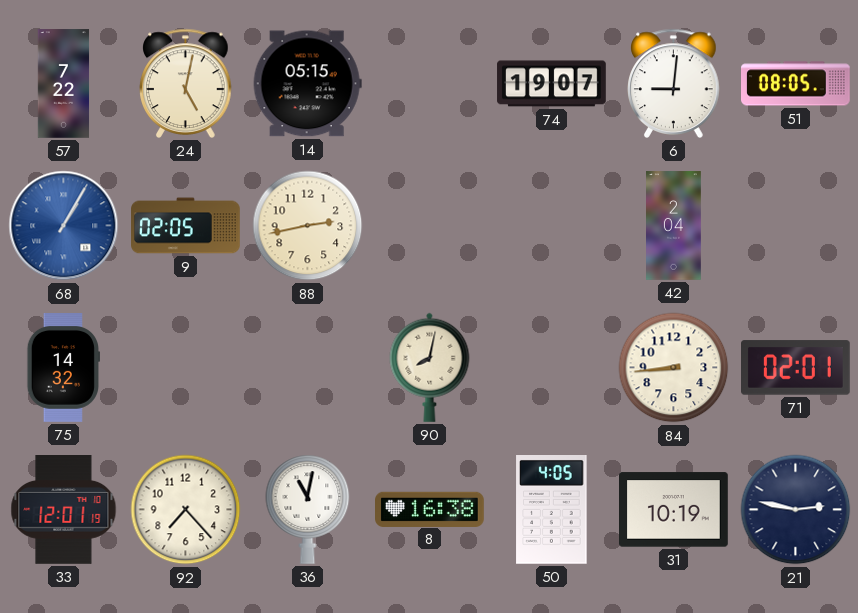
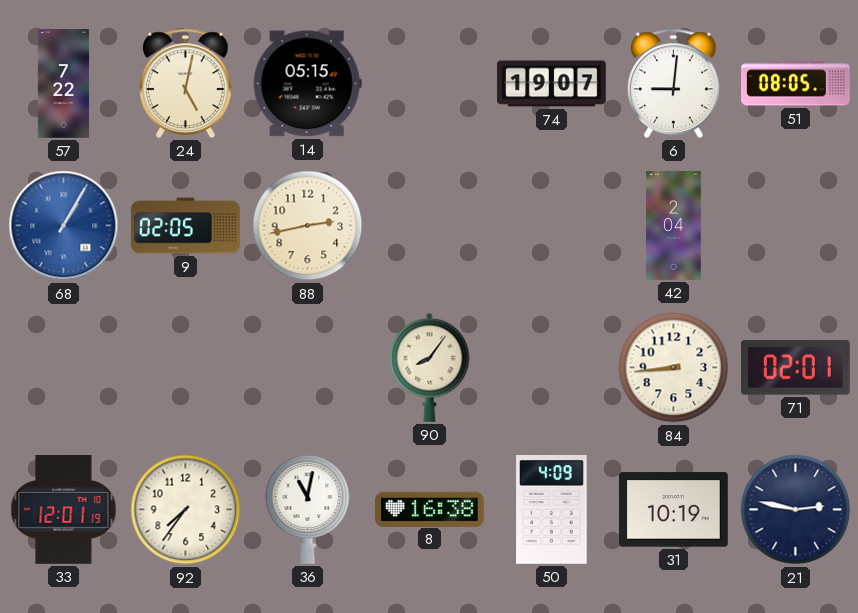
75: 14:32 -> none
90: 8:02 -> 8:06
92: 7:23 -> 7:36
50: 4:05 -> 4:09
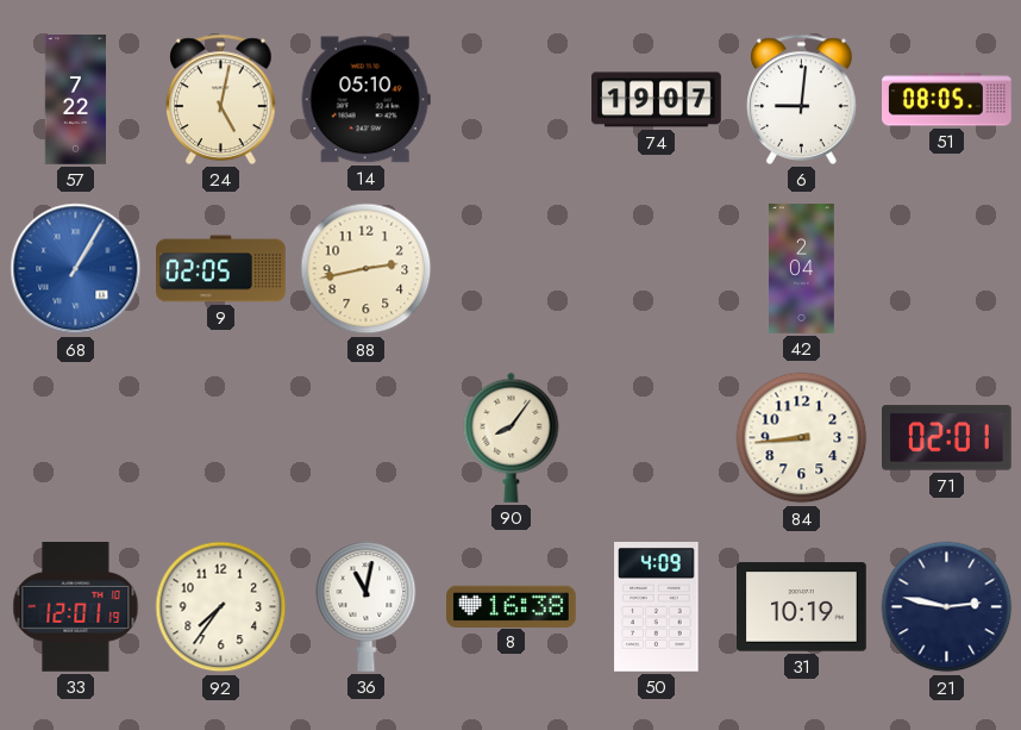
14: 05:15 -> 05:10
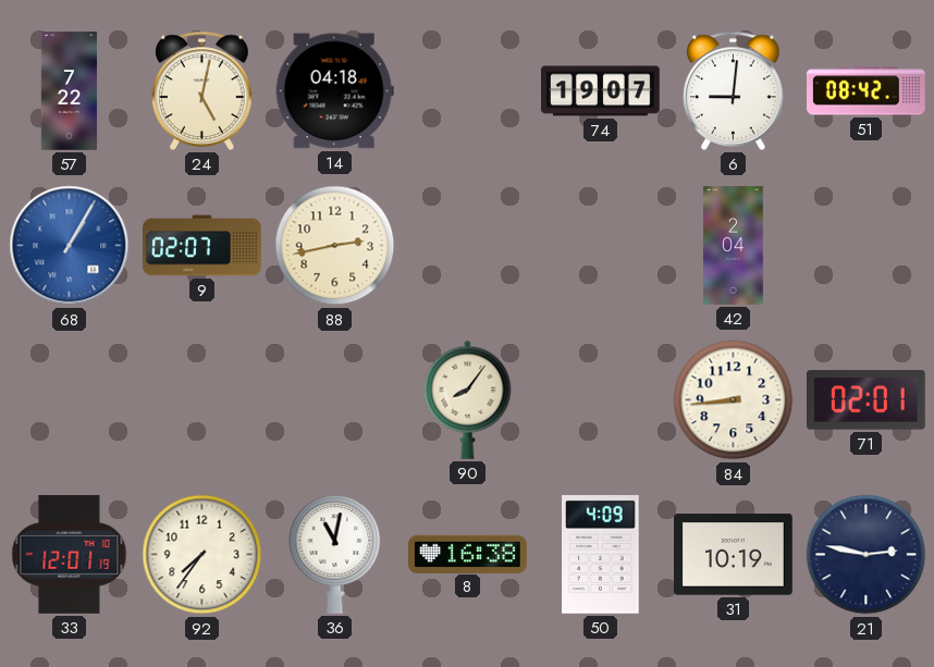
14: 05:10 -> 04:18
51: 08:05 -> 08:42
9: 02:05 -> 02:07
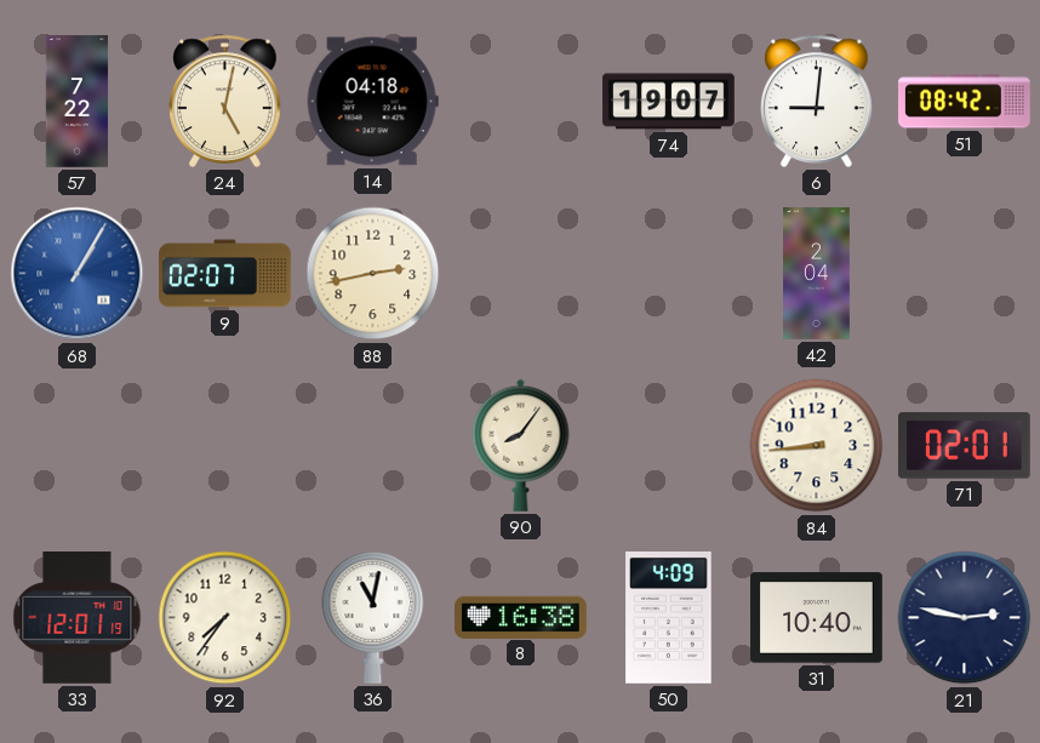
31: 10:19 -> 10:40
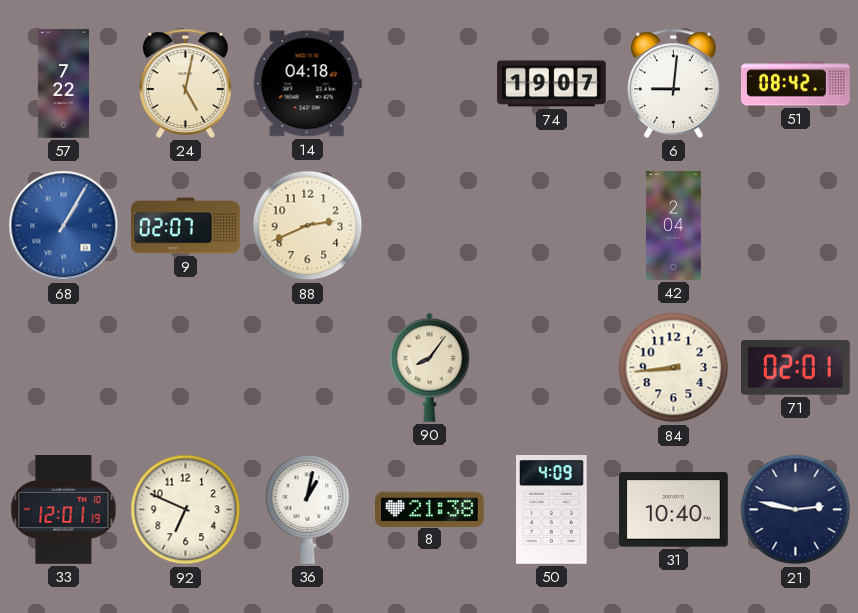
88: 2:43 -> 2:41
92: 7:36 -> 6:49
36: 11:02 -> 1:02
8: 16:38 -> 21:38
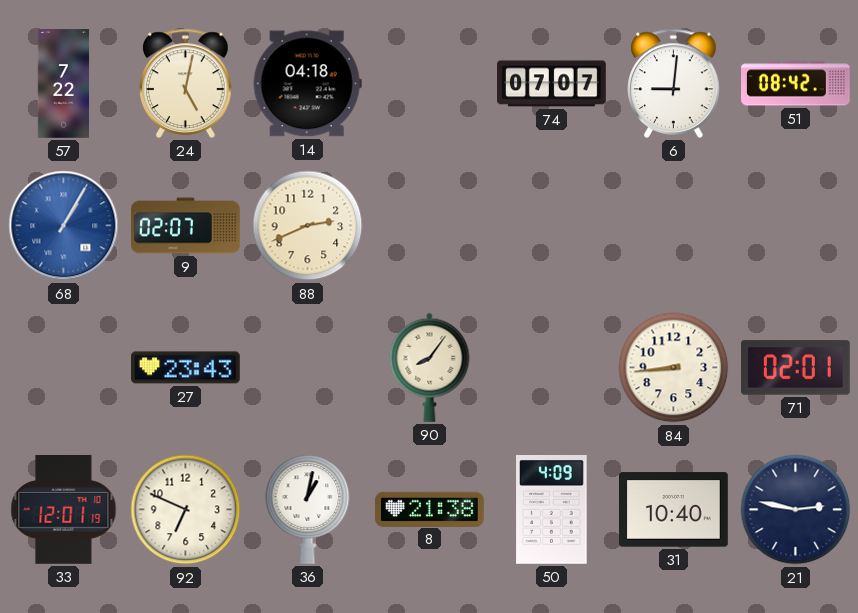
74: 19:07 -> 07:07
42: 2:04 -> none
27: none -> 23:43
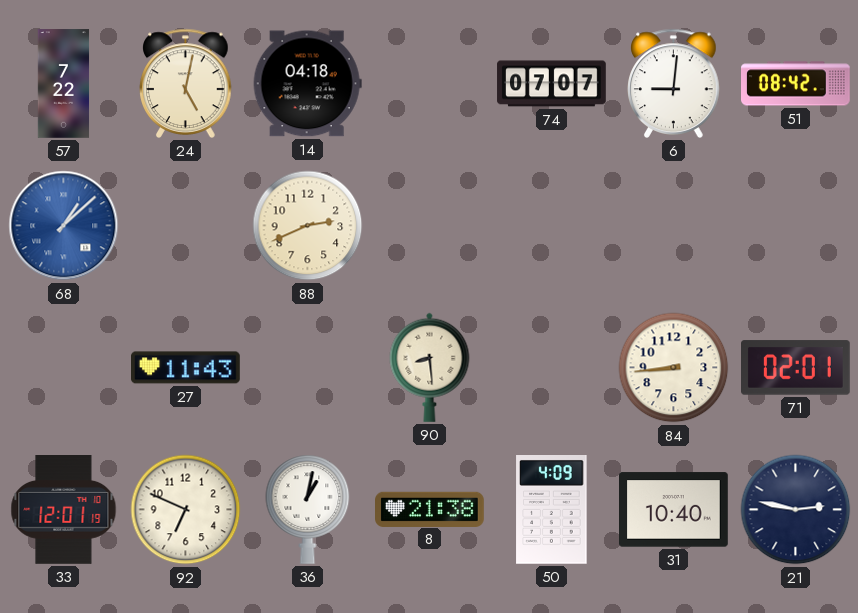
68: 1:05 -> 1:08
9: 02:07 -> none
27: 23:43 -> 11:43
90: 8:06 -> 8:29
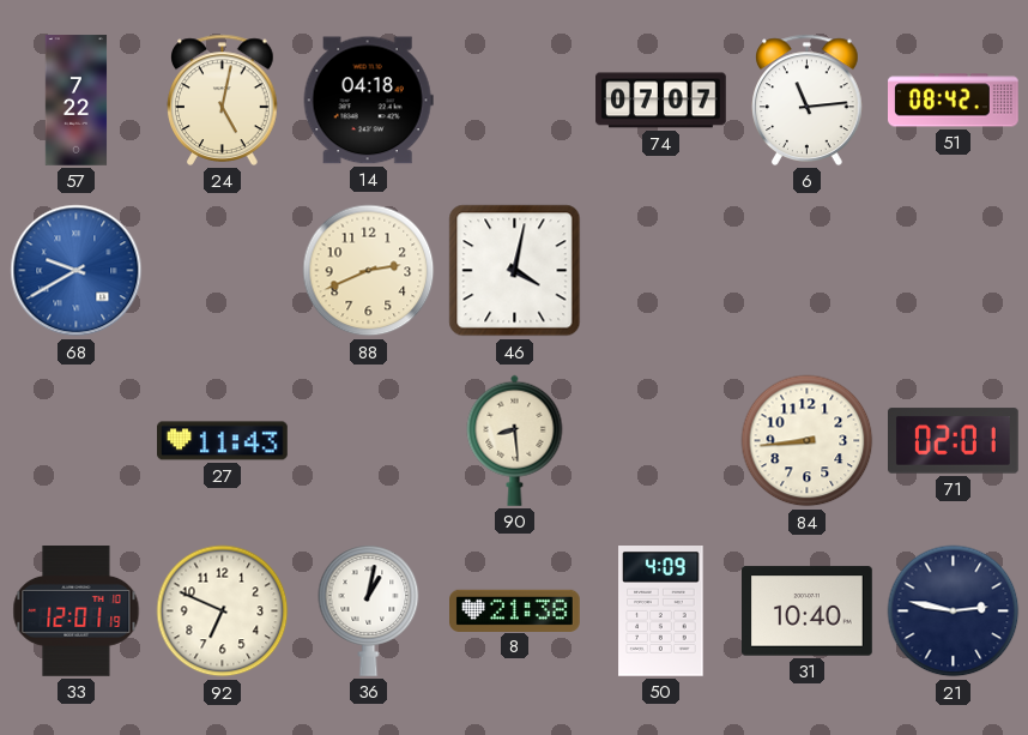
6: 9:01 -> 11:14
68: 1:08 -> 9:40
46: none -> 4:02
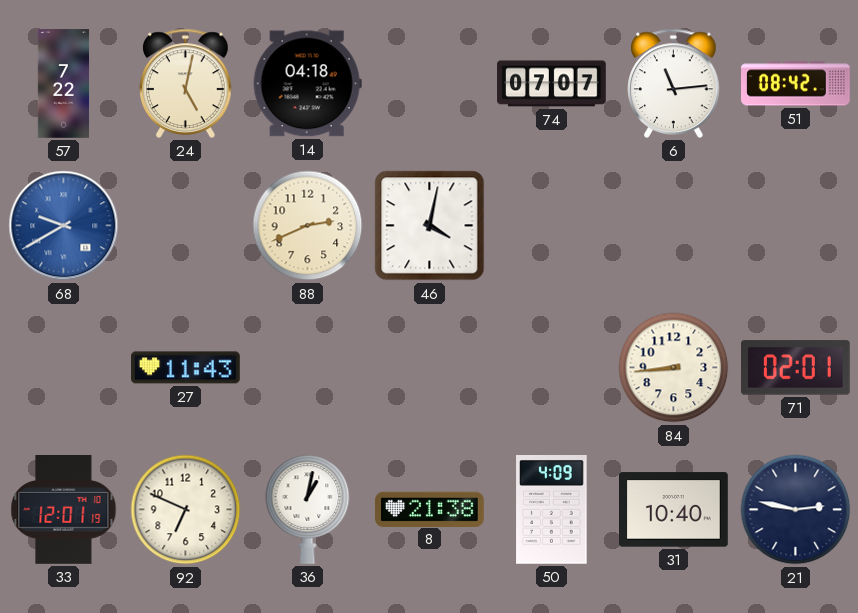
90: 8:29 -> none
